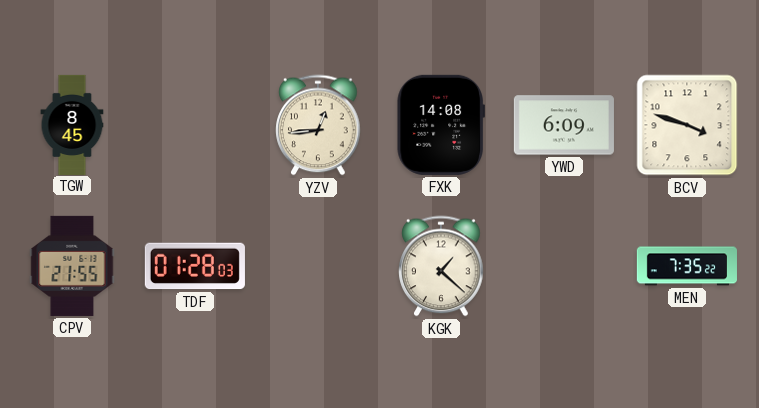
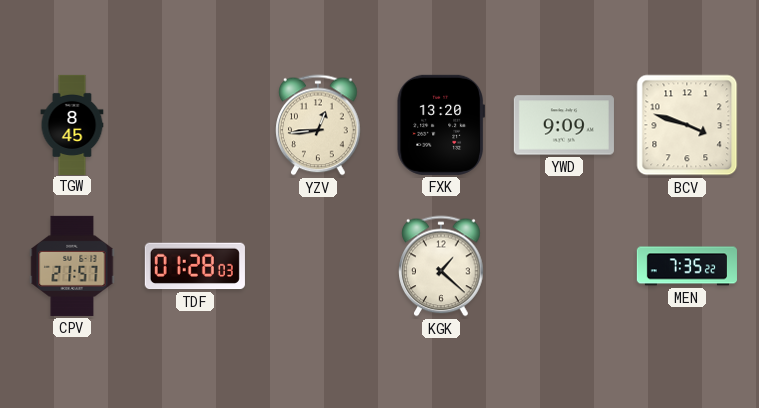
FXK: 14:08 -> 13:20
YWD: 6:09 -> 9:09
CPV: 21:55 -> 21:57
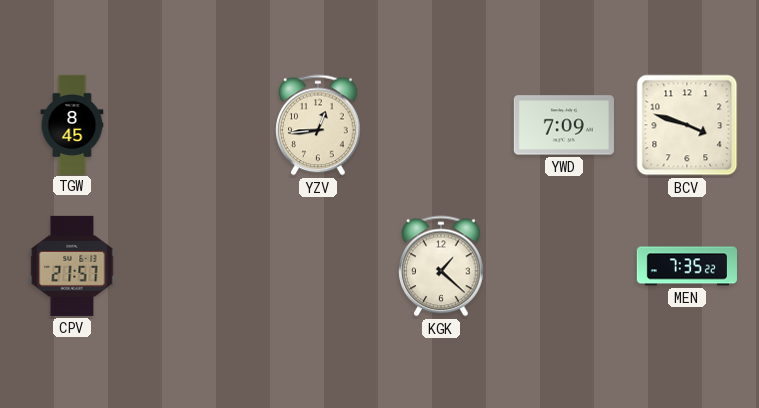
FXK: 13:20 -> none
YWD: 9:09 -> 7:09
TDF: 01:28 -> none
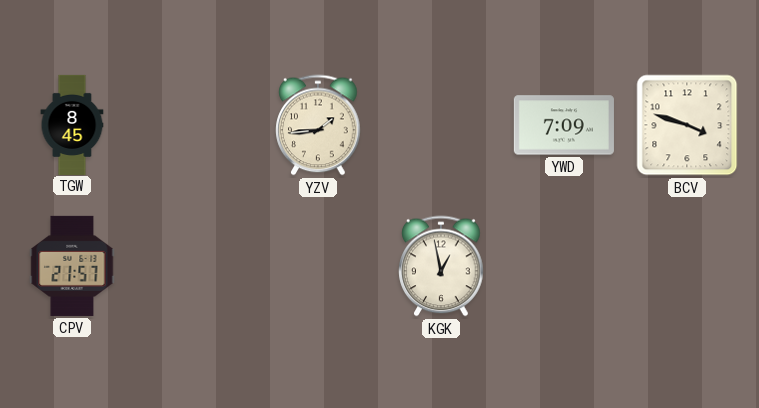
YZV: 12:44 -> 1:44
KGK: 1:22 -> 12:58
MEN: 7:35 -> none
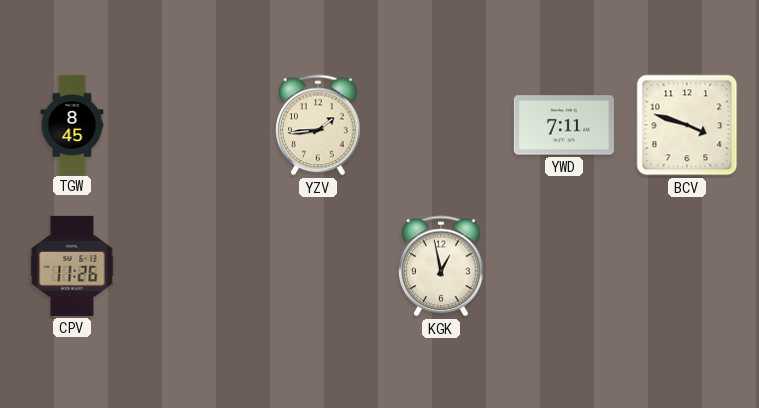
YWD: 7:09 -> 7:11
CPV: 21:57 -> 11:26
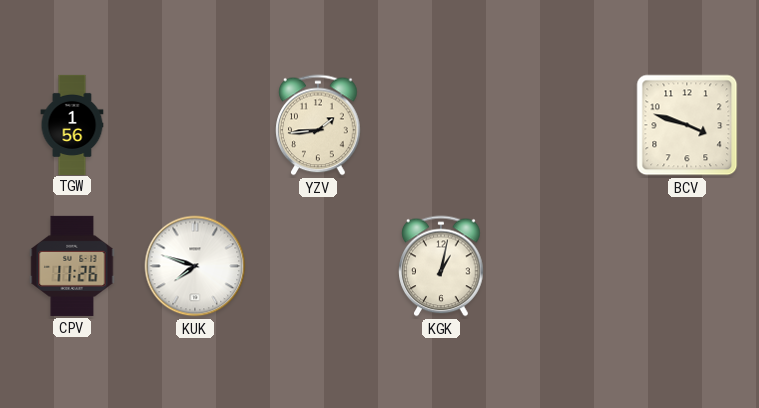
TGW: 8:45 -> 1:56
YWD: 7:11 -> none
KUK: none -> 7:48
KGK: 12:58 -> 1:02
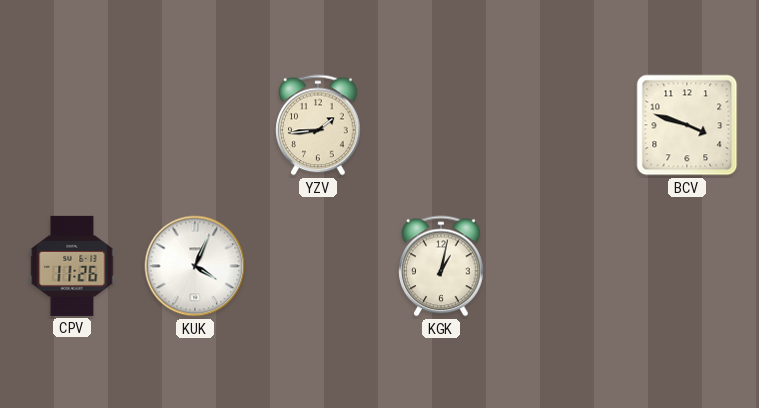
TGW: 1:56 -> none
KUK: 7:48 -> 4:04
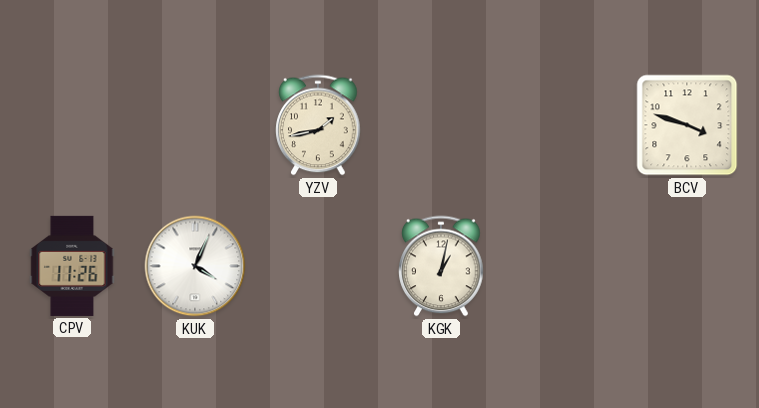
YZV: 1:44 -> 1:43
